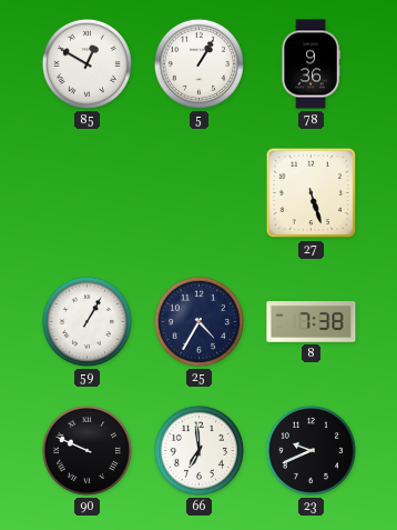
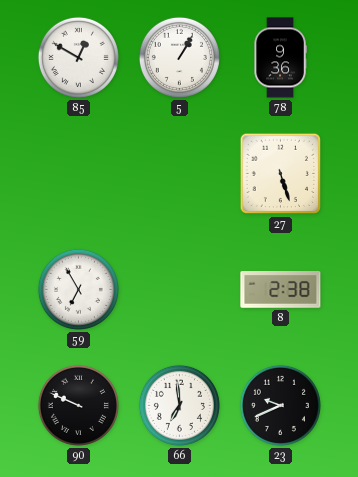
59: 1:05 -> 6:55
25: 4:35 -> none
8: 7:38 -> 2:38
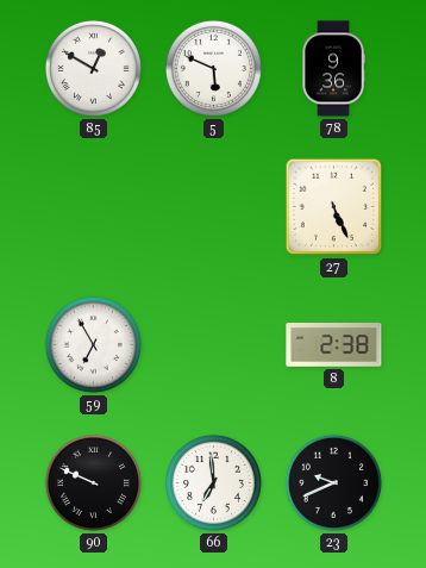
5: 1:05 -> 5:49
27: 5:27 -> 5:26
